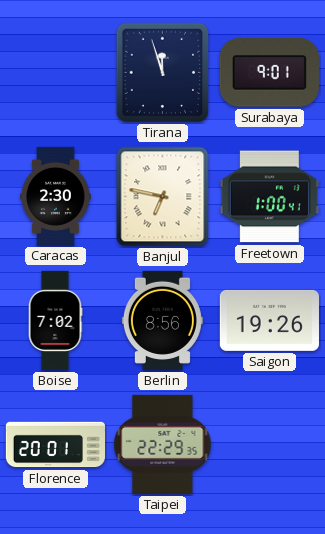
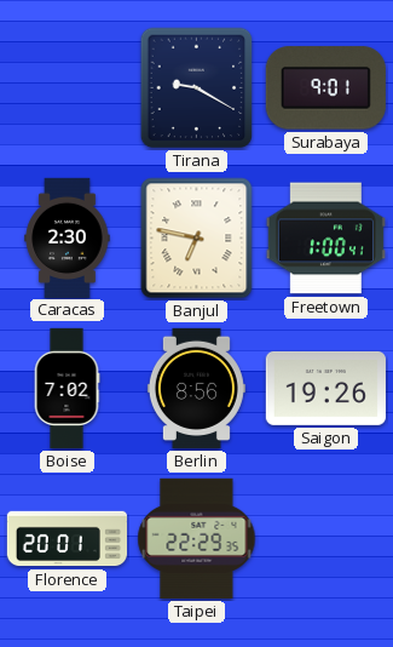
Tirana: 11:57 -> 9:20
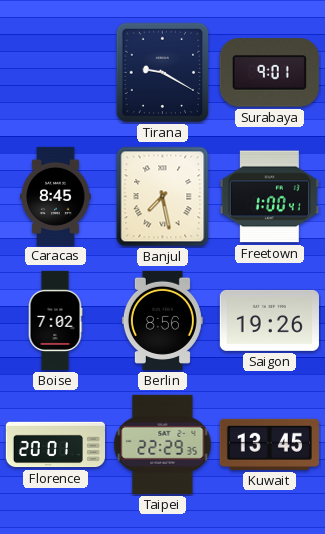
Caracas: 2:30 -> 8:45
Banjul: 6:47 -> 7:28
Kuwait: none -> 13:45
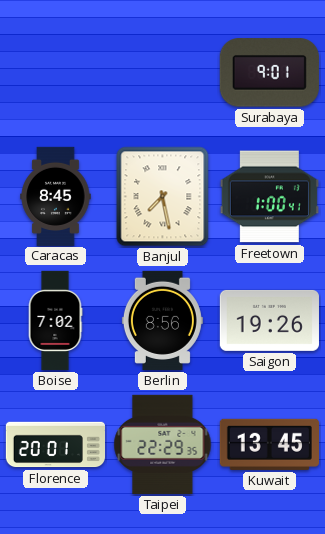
Tirana: 9:20 -> none
